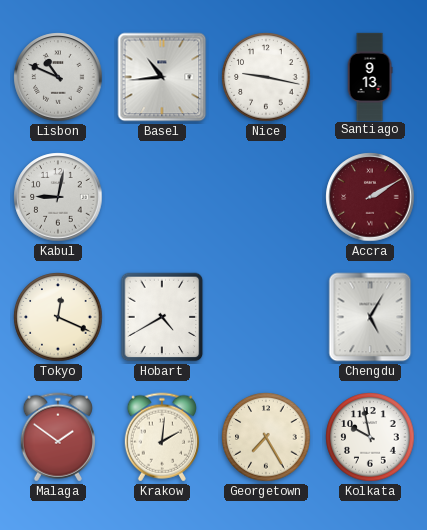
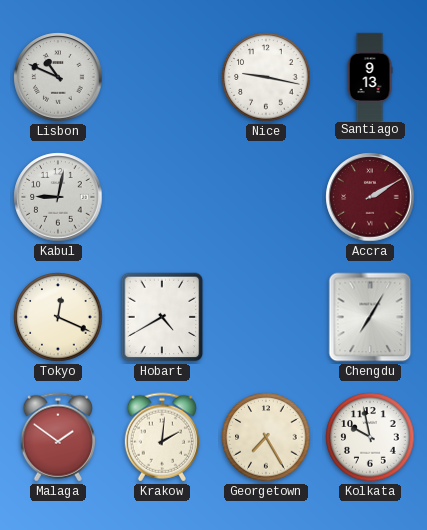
Basel: 10:44 -> none
Chengdu: 5:05 -> 7:05
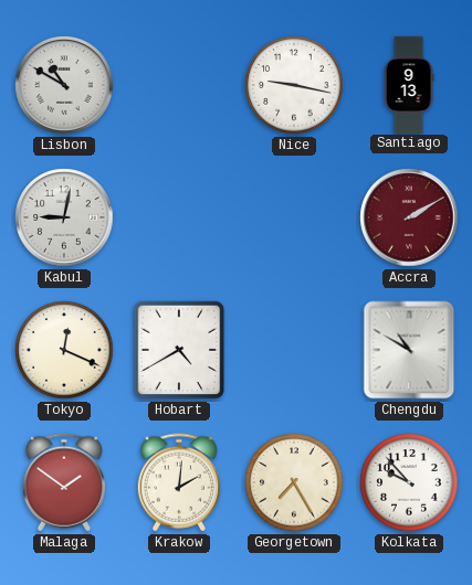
Lisbon: 10:49 -> 10:50
Chengdu: 7:05 -> 10:50
Kolkata: 9:58 -> 9:53
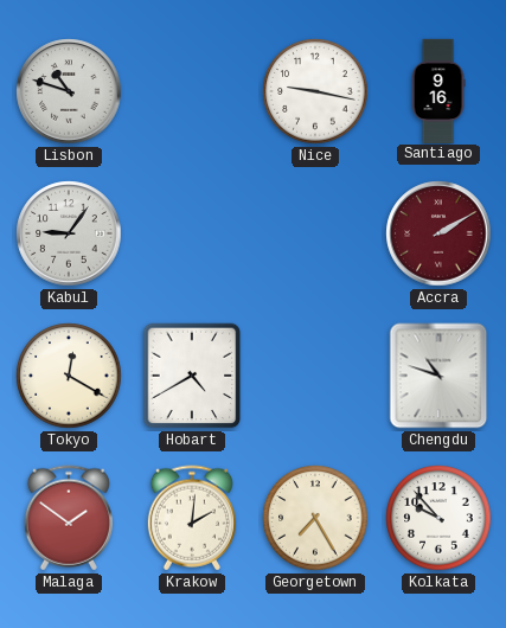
Lisbon: 10:50 -> 10:48
Santiago: 9:13 -> 9:16
Kabul: 9:02 -> 9:06
Tokyo: 12:19 -> 12:20
Chengdu: 10:50 -> 10:48
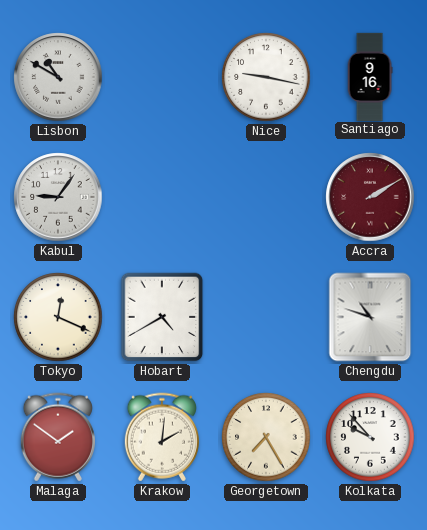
Lisbon: 10:48 -> 10:50
Tokyo: 12:20 -> 12:19
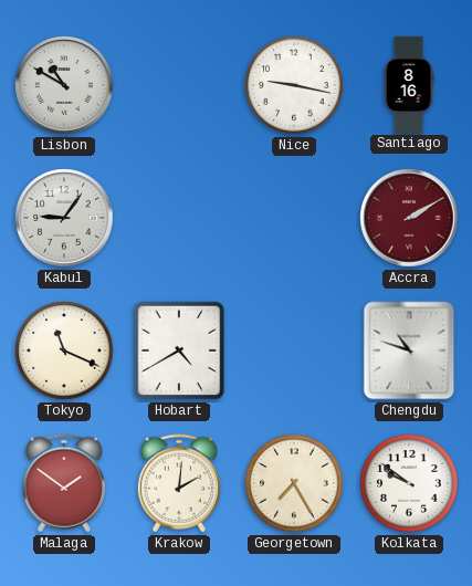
Santiago: 9:16 -> 8:16
Tokyo: 12:19 -> 11:19
Kolkata: 9:53 -> 9:51
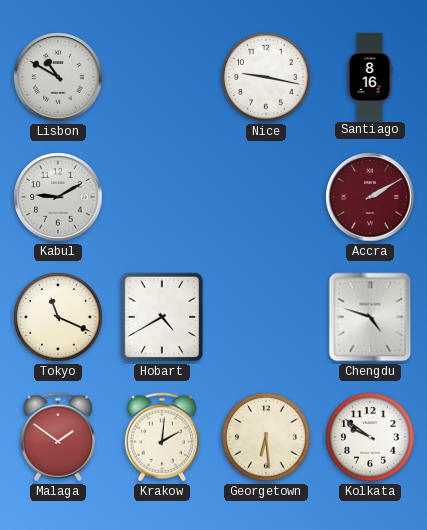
Kabul: 9:06 -> 9:10
Chengdu: 10:48 -> 4:48
Georgetown: 7:25 -> 6:29
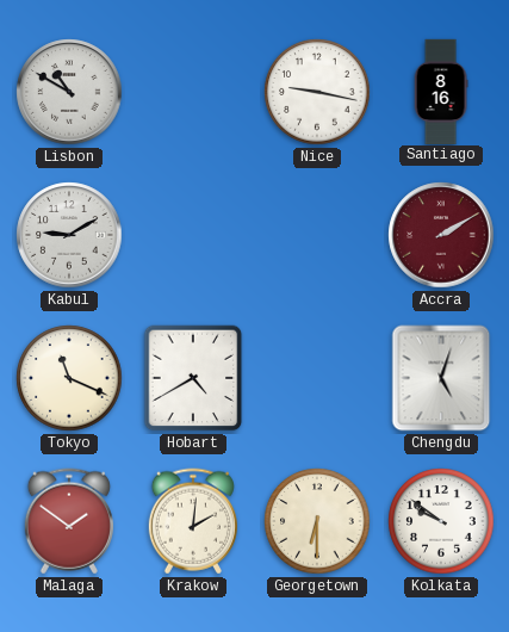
Chengdu: 4:48 -> 5:03
Georgetown: 6:29 -> 6:30
